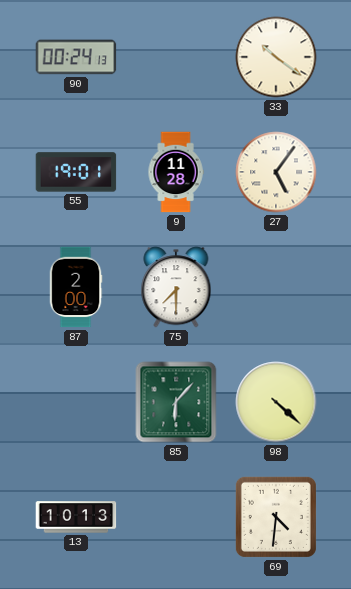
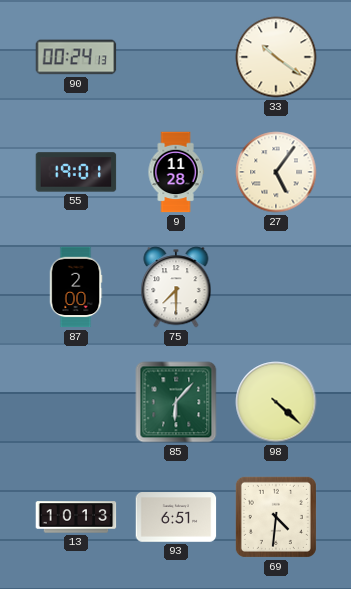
93: none -> 6:51
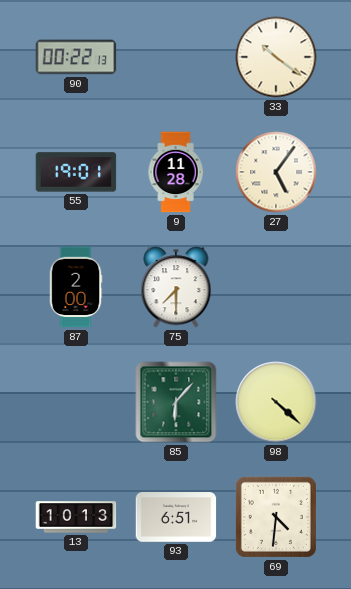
90: 00:24 -> 00:22
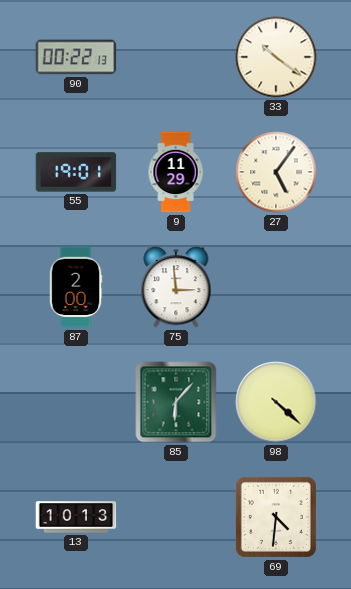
9: 11:28 -> 11:29
75: 7:30 -> 2:59
93: 6:51 -> none
